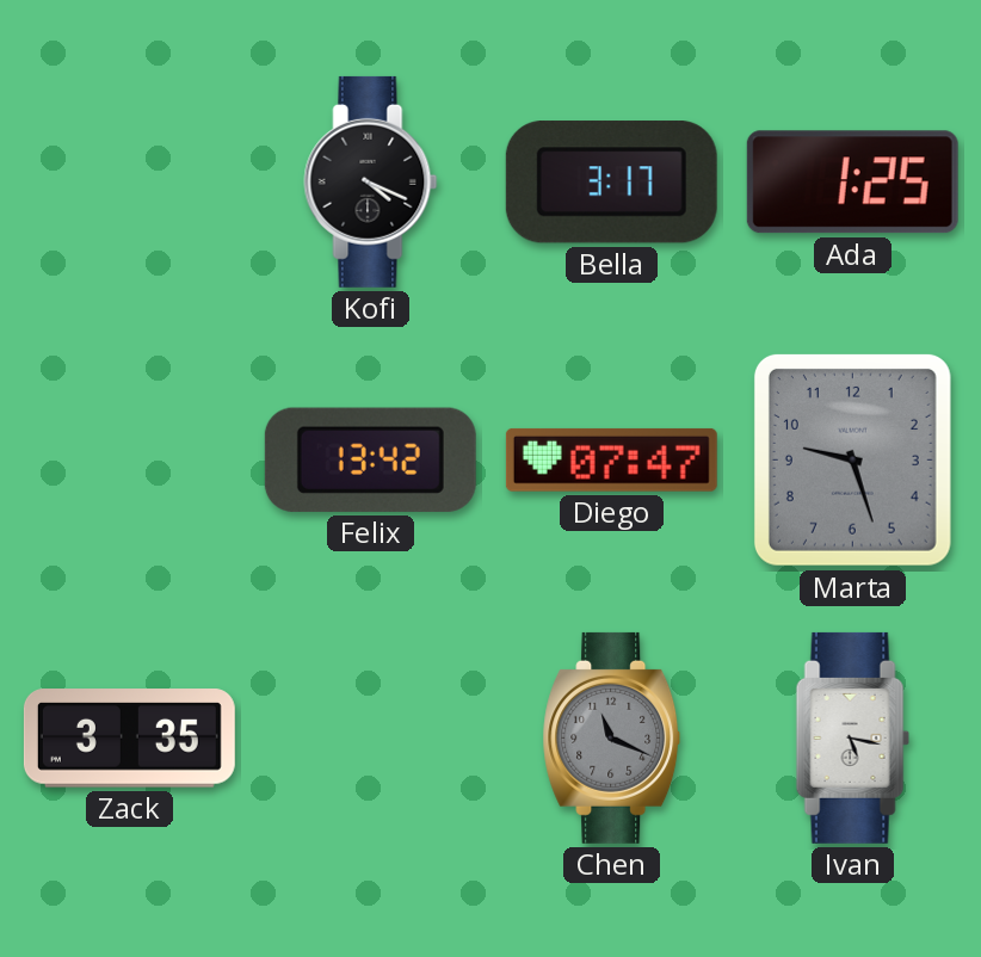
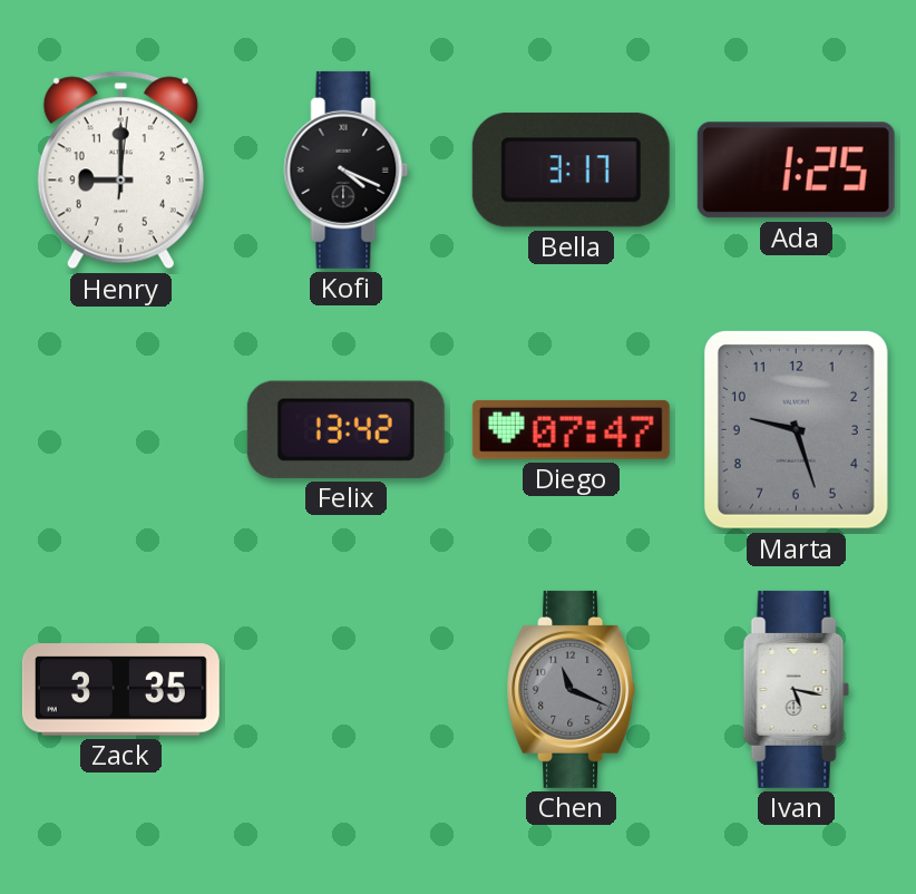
Henry: none -> 9:00
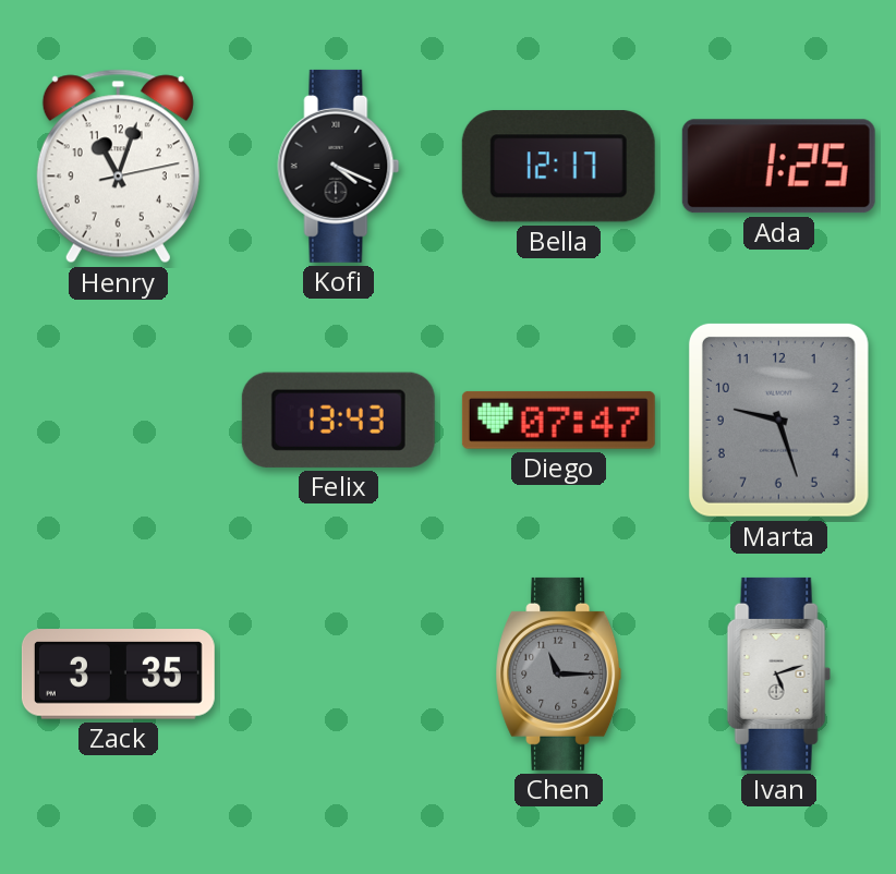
Henry: 9:00 -> 11:03
Bella: 3:17 -> 12:17
Felix: 13:42 -> 13:43
Chen: 11:19 -> 11:15
Ivan: 5:17 -> 5:12
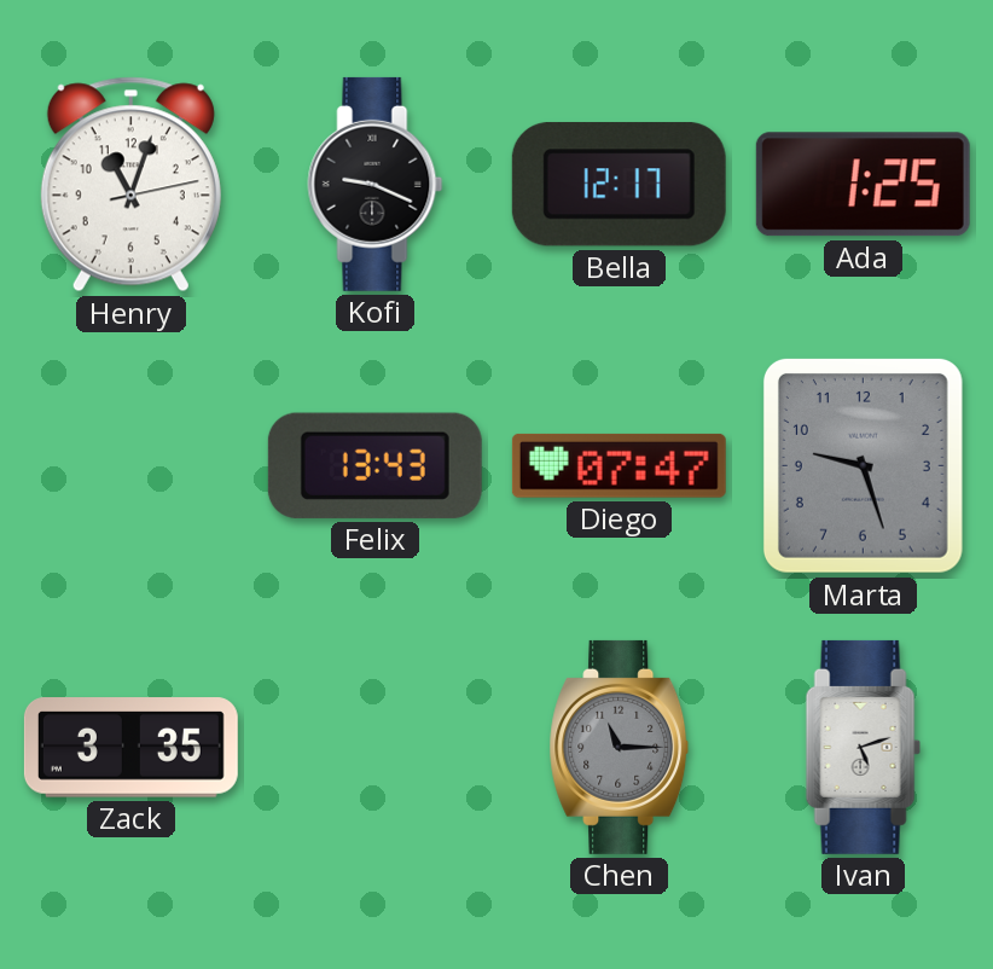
Kofi: 4:19 -> 9:19
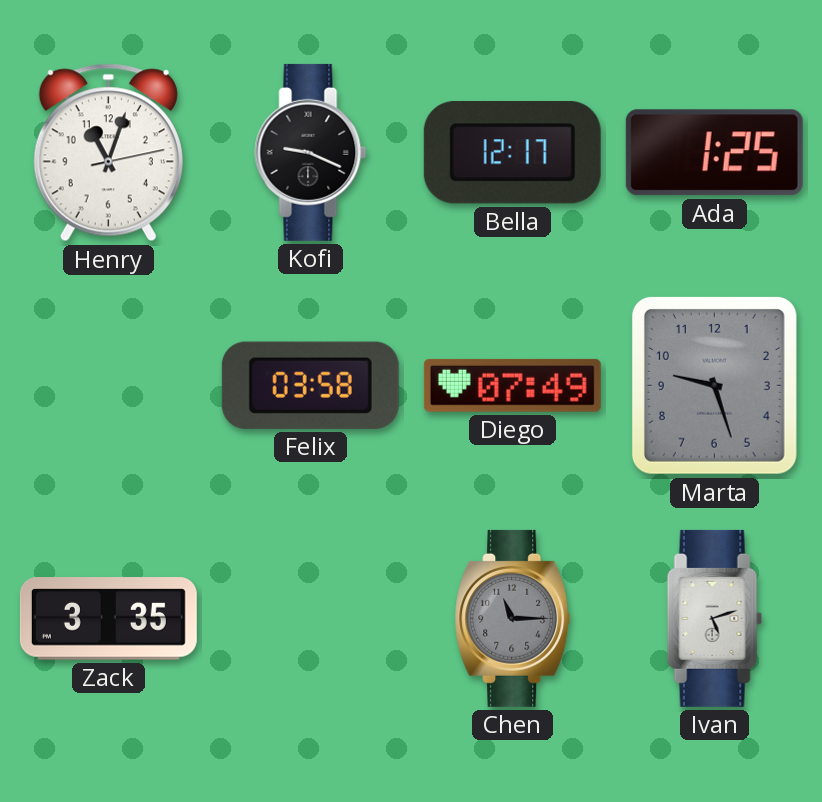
Felix: 13:43 -> 03:58
Diego: 07:47 -> 07:49
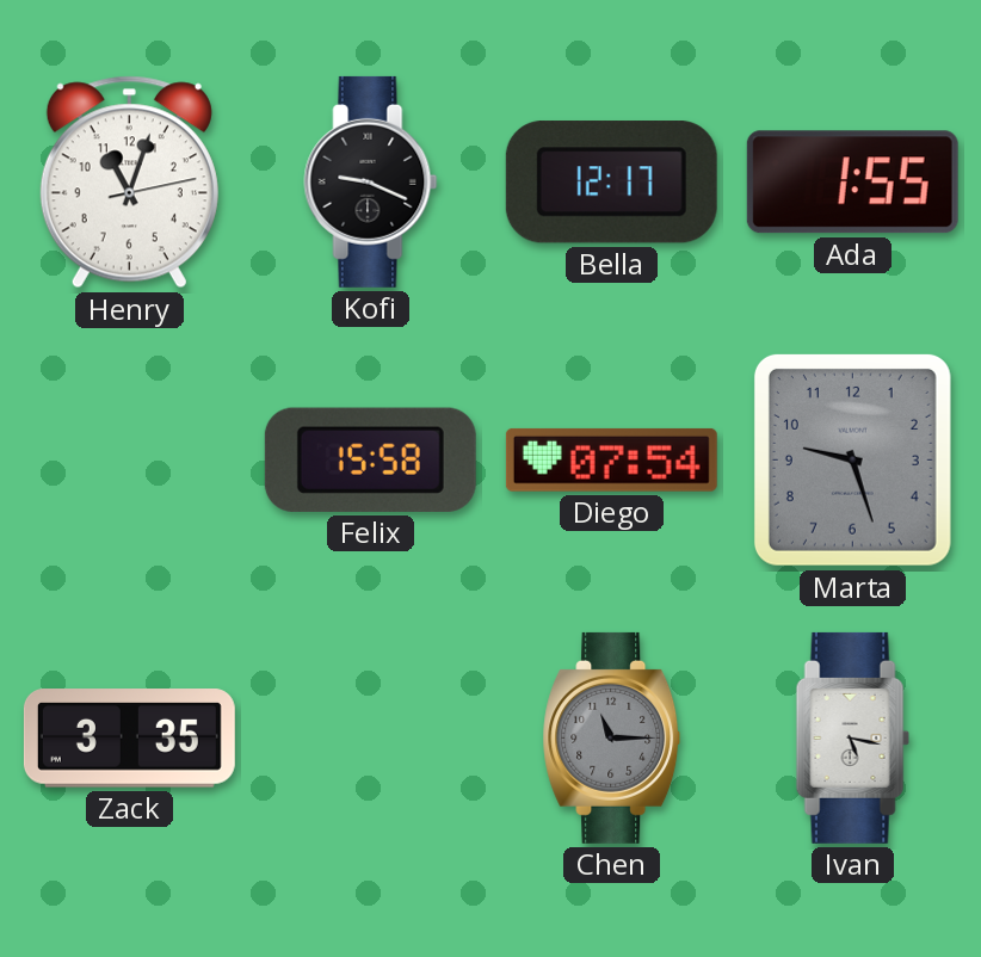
Ada: 1:25 -> 1:55
Felix: 03:58 -> 15:58
Diego: 07:49 -> 07:54
Ivan: 5:12 -> 5:17
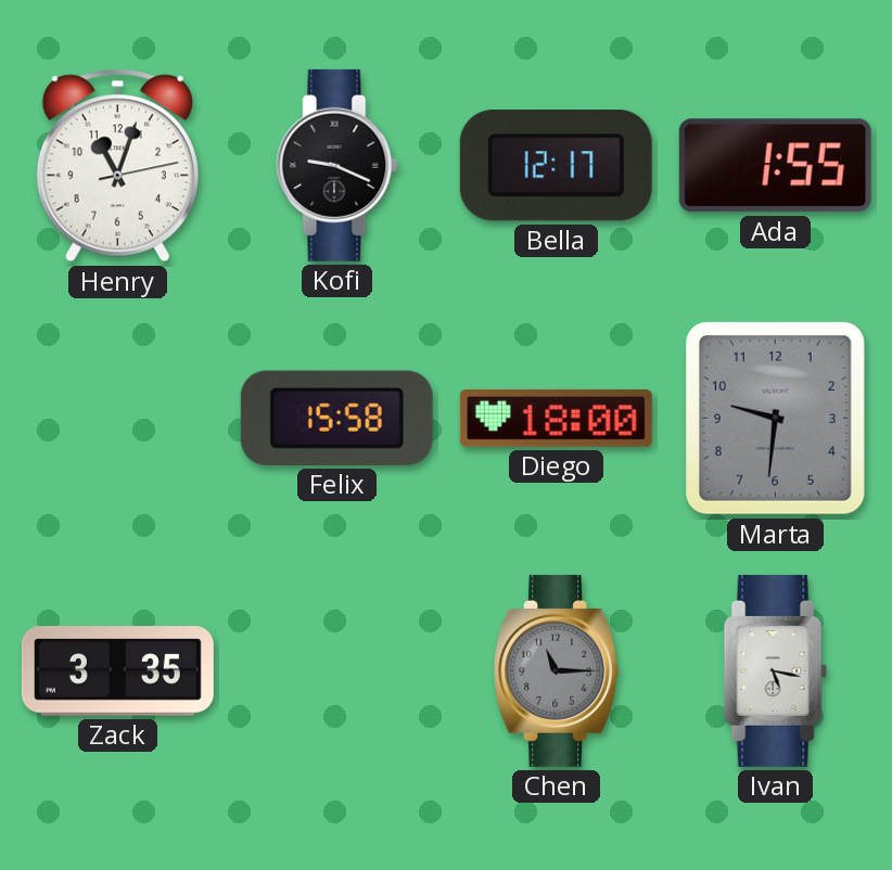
Diego: 07:54 -> 18:00
Marta: 9:27 -> 9:31
